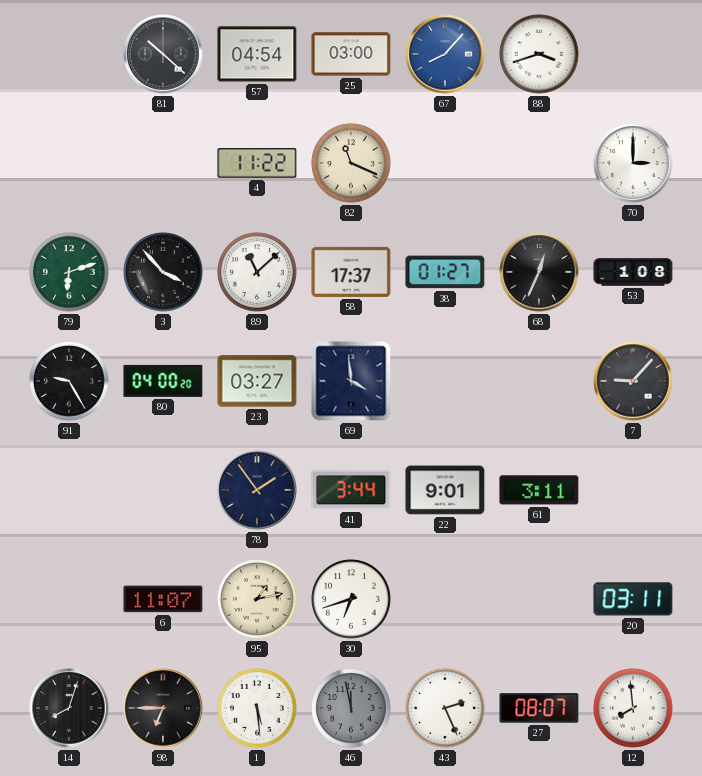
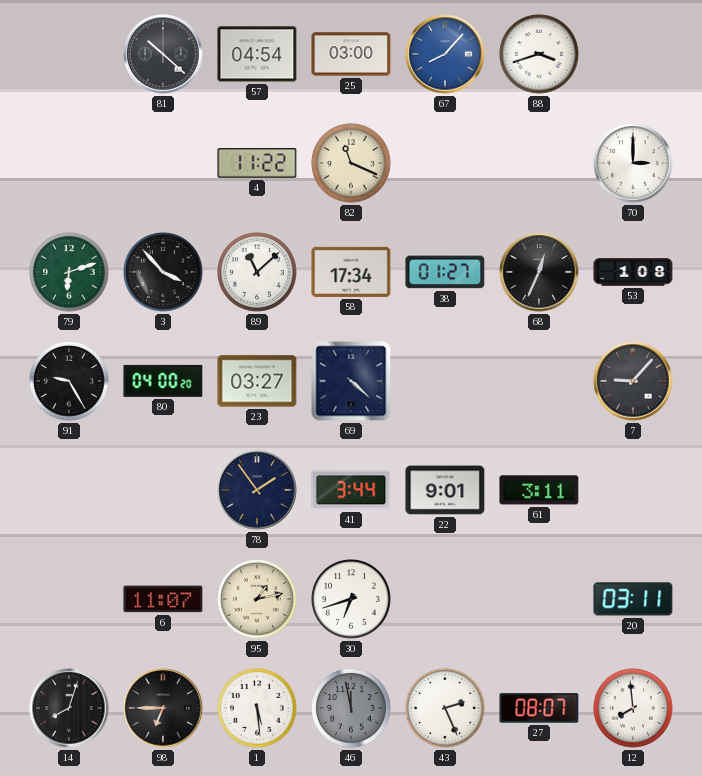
58: 17:37 -> 17:34
69: 3:59 -> 4:22
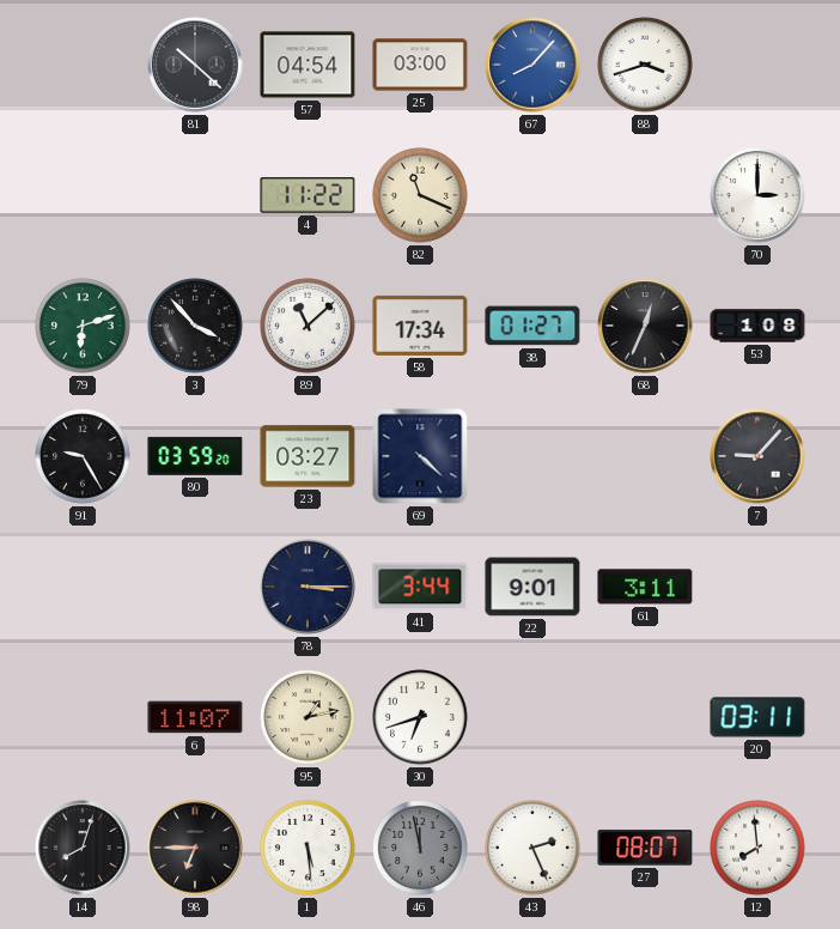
80: 04:00 -> 03:59
78: 1:54 -> 3:15
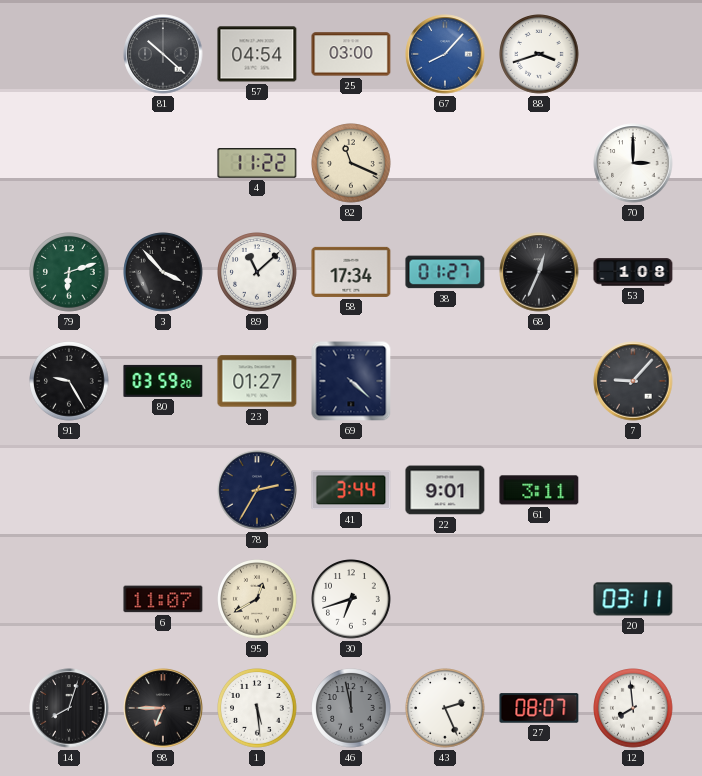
23: 03:27 -> 01:27
78: 3:15 -> 2:35
95: 1:13 -> 12:40
